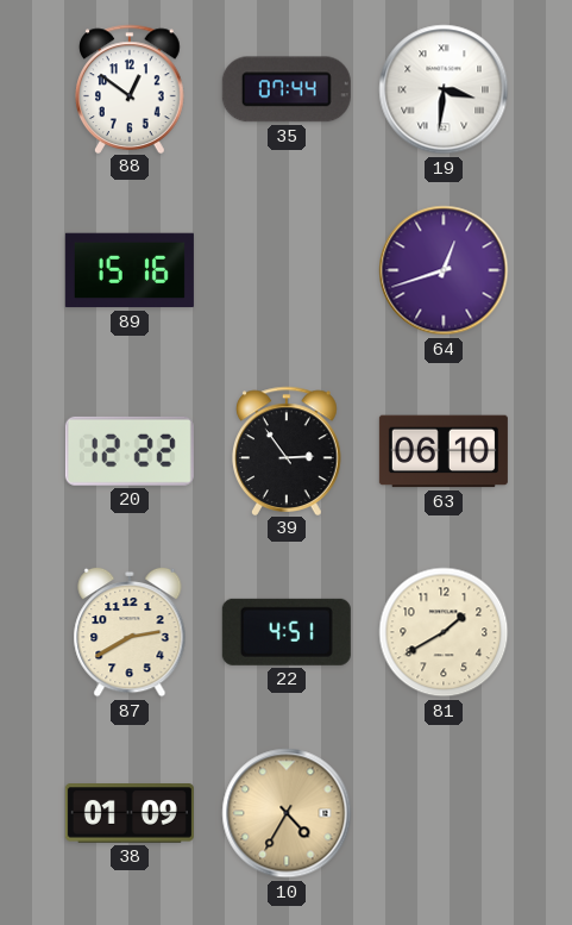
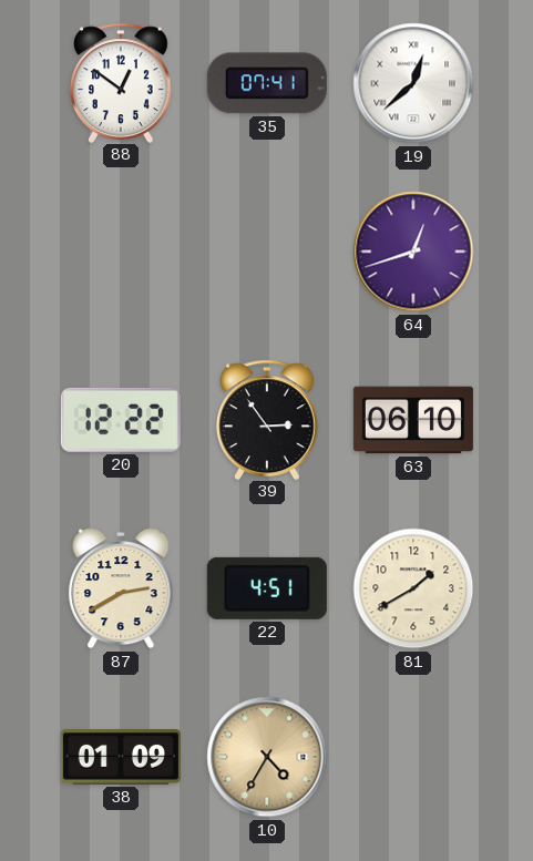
35: 07:44 -> 07:41
19: 3:31 -> 12:38
89: 15:16 -> none
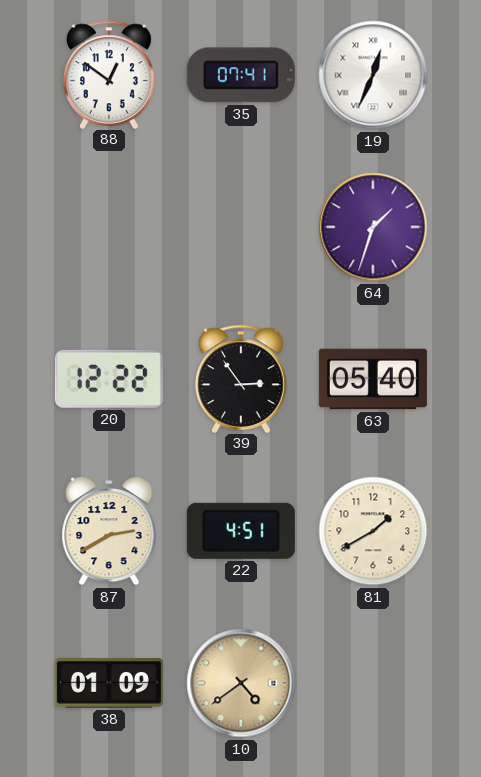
19: 12:38 -> 12:34
64: 12:42 -> 1:33
63: 06:10 -> 05:40
10: 4:35 -> 4:39
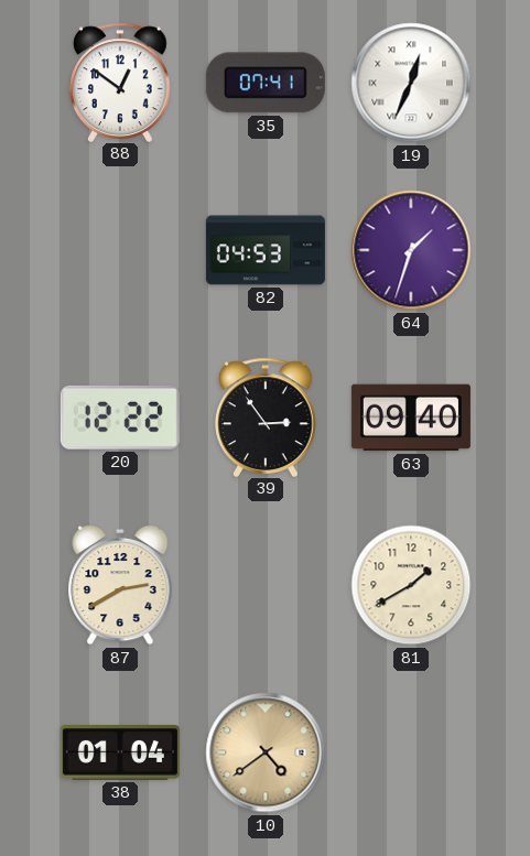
82: none -> 04:53
63: 05:40 -> 09:40
22: 4:51 -> none
38: 01:09 -> 01:04
